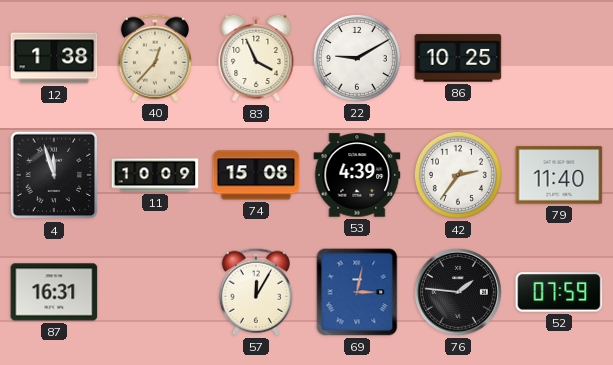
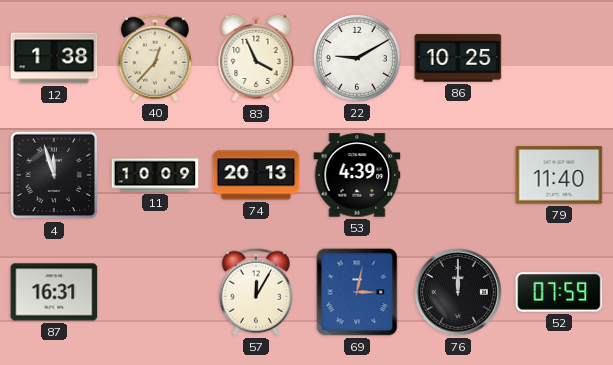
74: 15:08 -> 20:13
42: 2:36 -> none
76: 1:46 -> 12:00
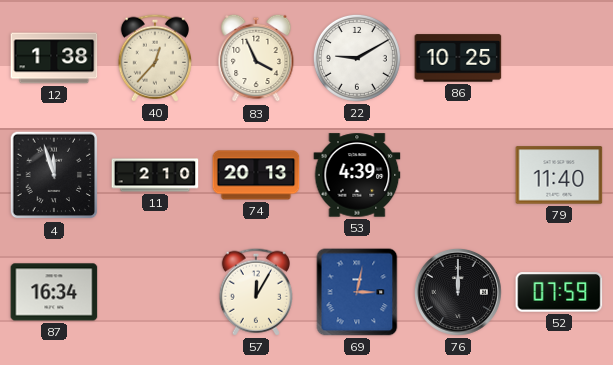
11: 10:09 -> 2:10
87: 16:31 -> 16:34
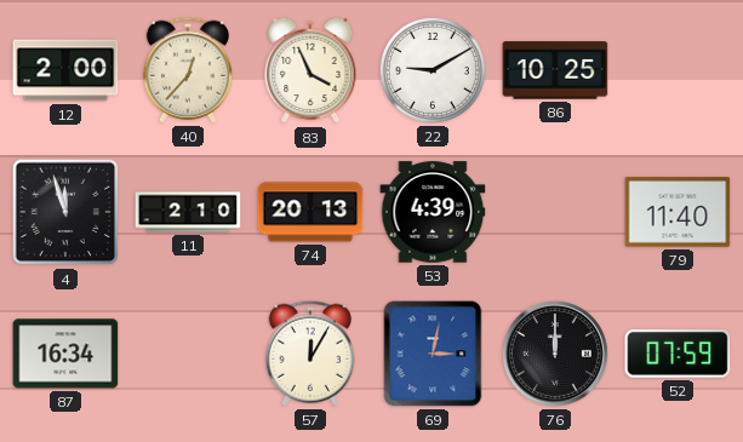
12: 1:38 -> 2:00
